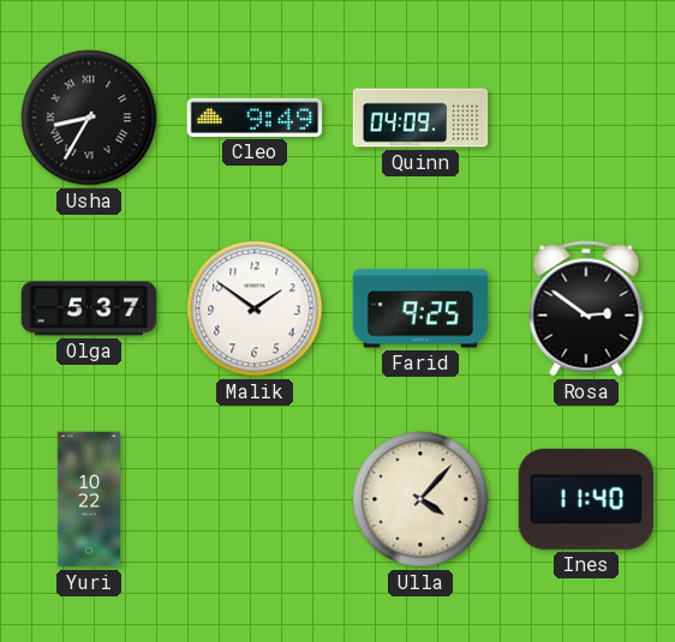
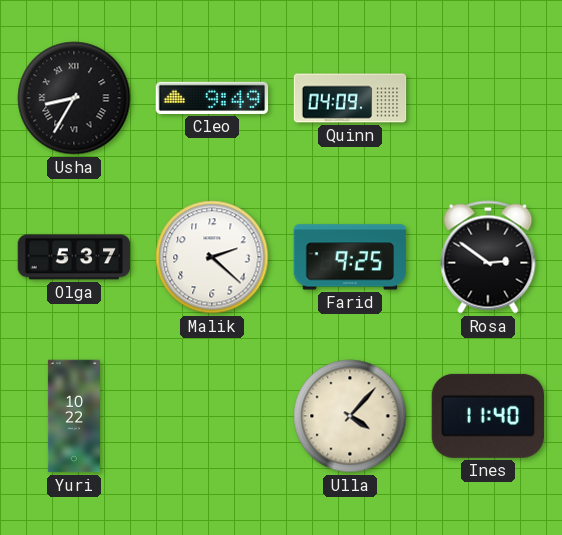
Malik: 1:51 -> 2:22
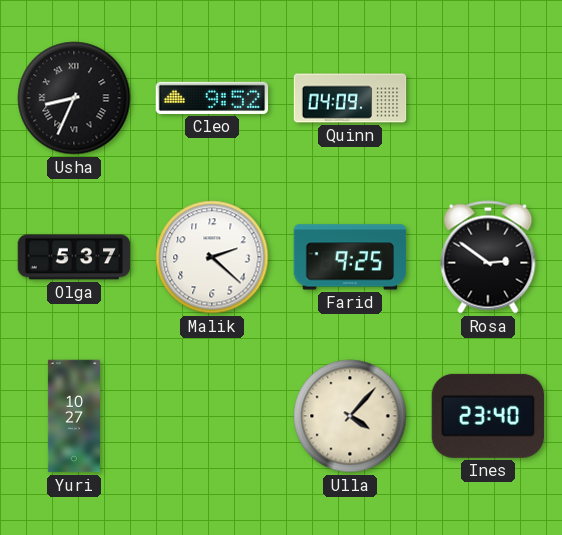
Usha: 8:35 -> 8:34
Cleo: 9:49 -> 9:52
Yuri: 10:22 -> 10:27
Ines: 11:40 -> 23:40
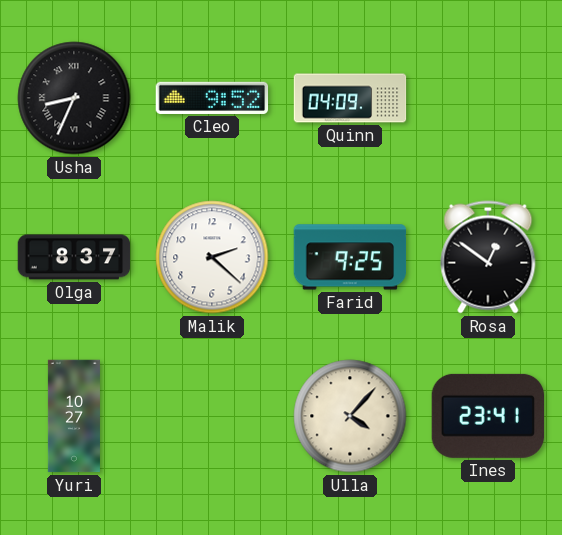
Olga: 5:37 -> 8:37
Rosa: 2:51 -> 12:51
Ines: 23:40 -> 23:41
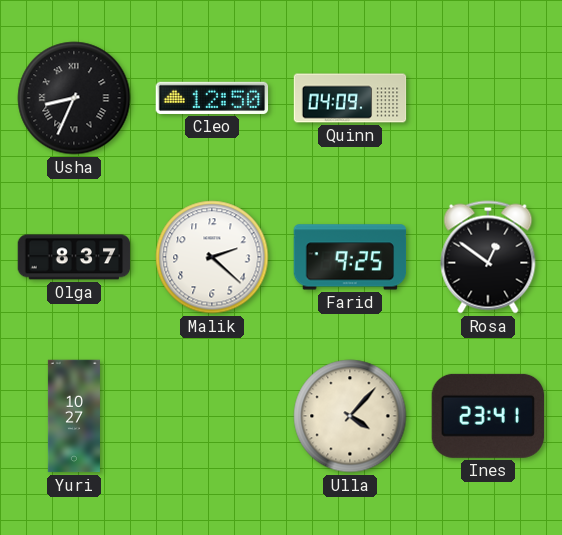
Cleo: 9:52 -> 12:50
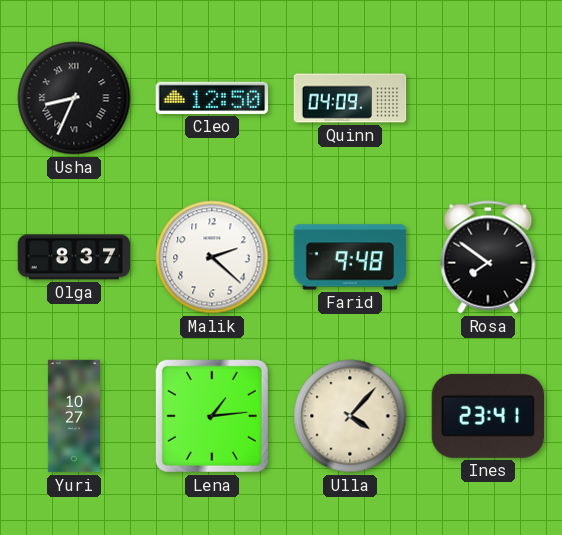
Farid: 9:25 -> 9:48
Rosa: 12:51 -> 7:51
Lena: none -> 1:14
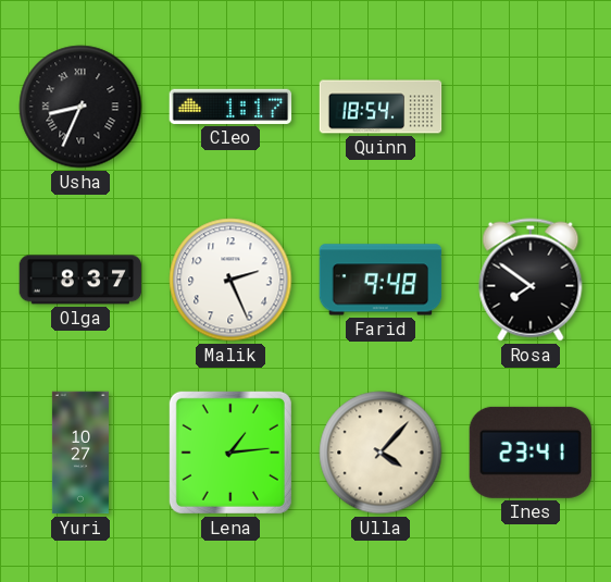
Cleo: 12:50 -> 1:17
Quinn: 04:09 -> 18:54
Malik: 2:22 -> 2:26
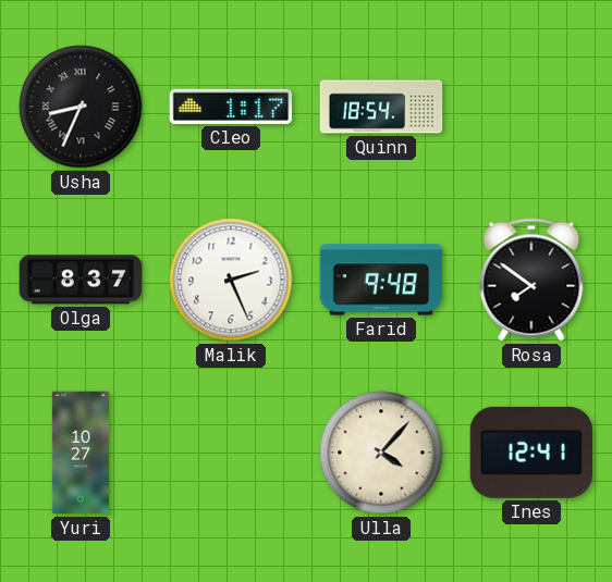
Lena: 1:14 -> none
Ines: 23:41 -> 12:41
